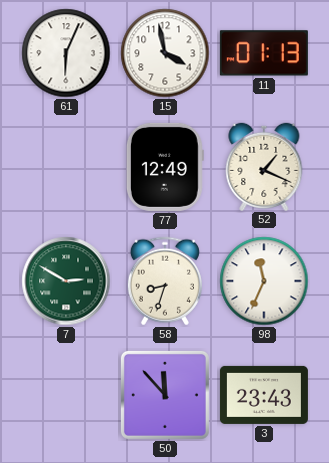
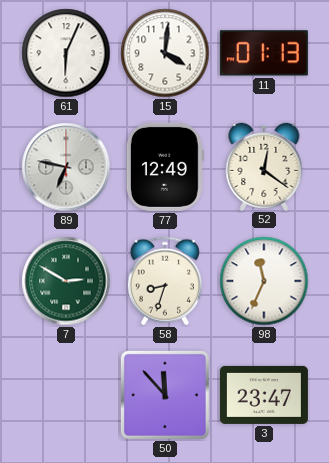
15: 3:58 -> 4:01
89: none -> 6:47
52: 1:19 -> 12:21
3: 23:43 -> 23:47
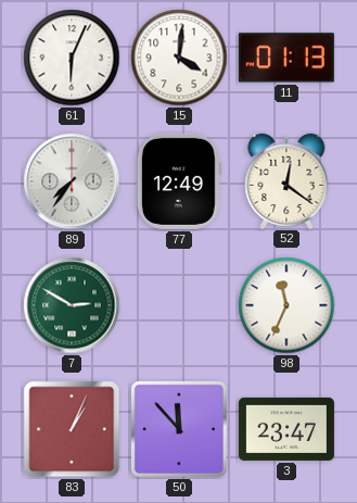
89: 6:47 -> 7:36
58: 8:33 -> none
83: none -> 1:04
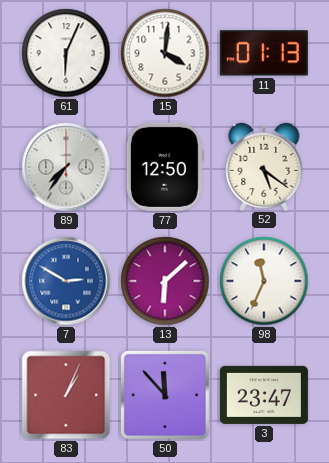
77: 12:49 -> 12:50
52: 12:21 -> 5:21
7 dial: green -> blue
13: none -> 6:08
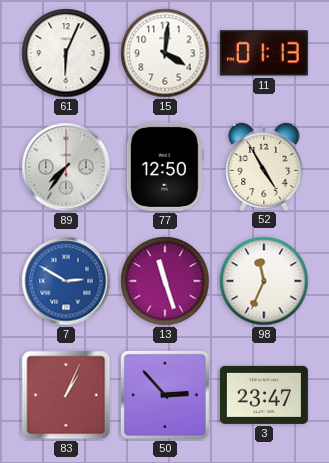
52: 5:21 -> 4:55
13: 6:08 -> 11:27
50: 11:53 -> 2:53
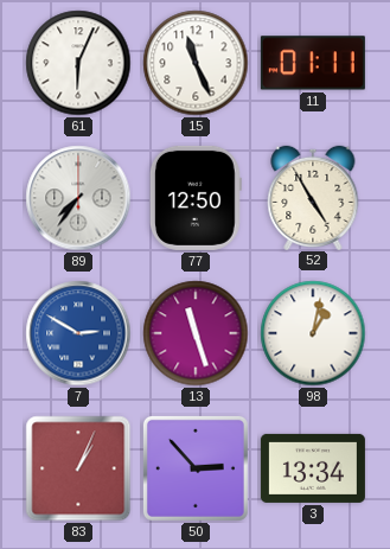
15: 4:01 -> 11:26
11: 01:13 -> 01:11
98: 11:34 -> 1:02
3: 23:47 -> 13:34
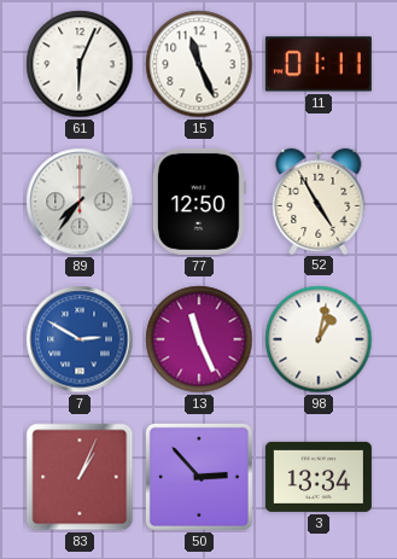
13: 11:27 -> 11:26
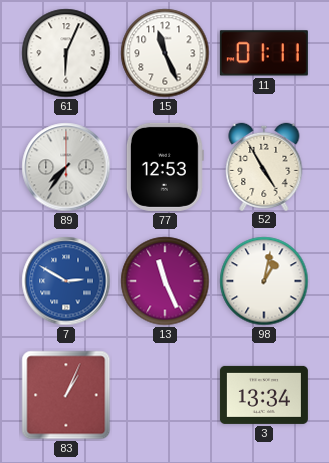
77: 12:50 -> 12:53
50: 2:53 -> none
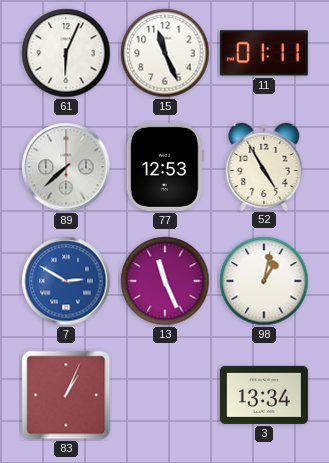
89: 7:36 -> 7:38
